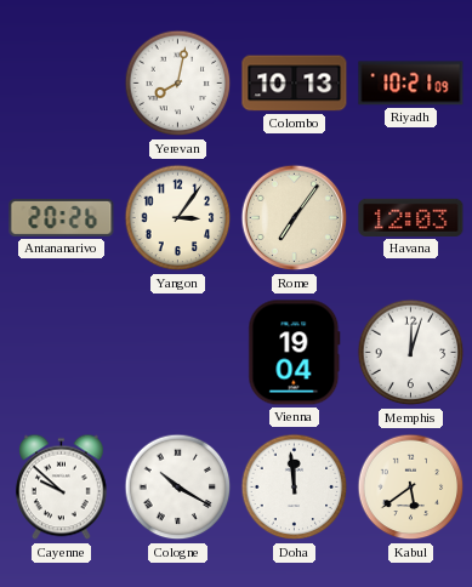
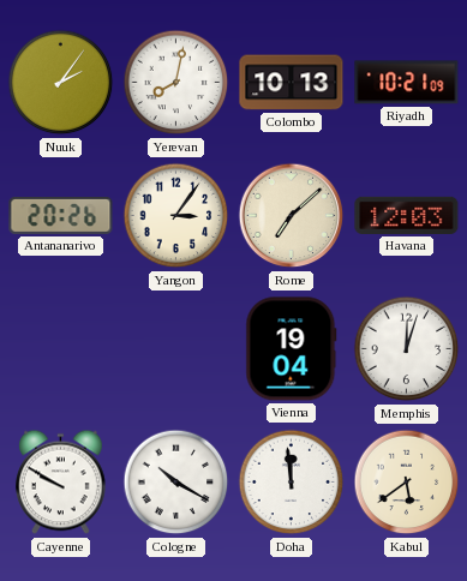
Nuuk: none -> 2:06
Rome: 7:06 -> 7:08
Cayenne: 9:52 -> 9:50
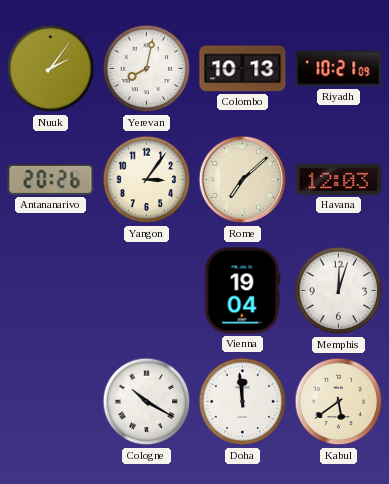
Cayenne: 9:50 -> none
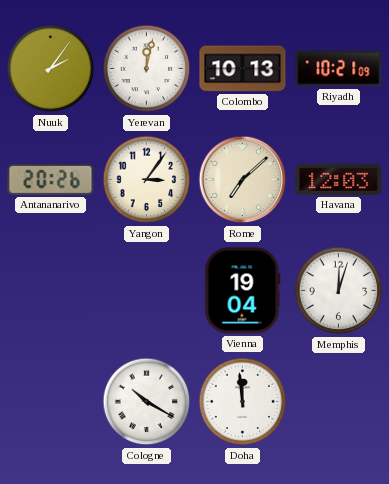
Yerevan: 8:02 -> 12:02
Kabul: 5:39 -> none
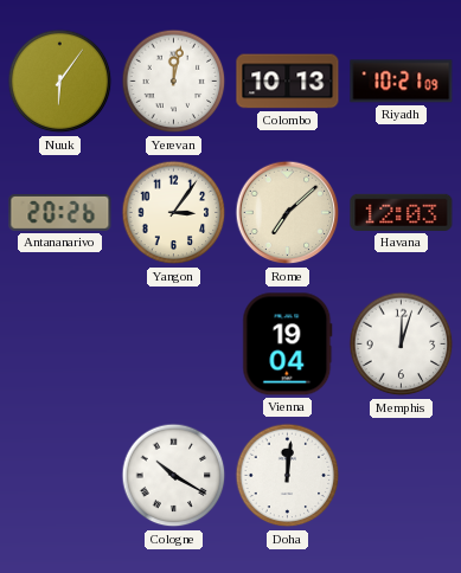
Nuuk: 2:06 -> 6:06
Doha: 11:59 -> 12:01
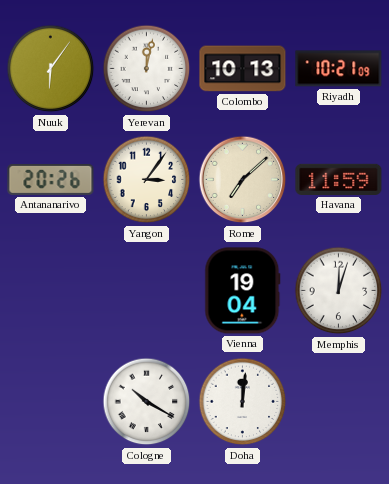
Havana: 12:03 -> 11:59
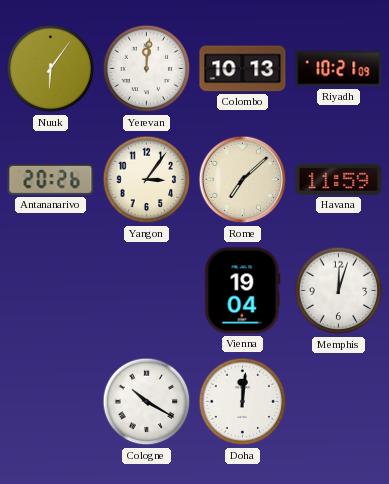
Yerevan: 12:02 -> 12:01
